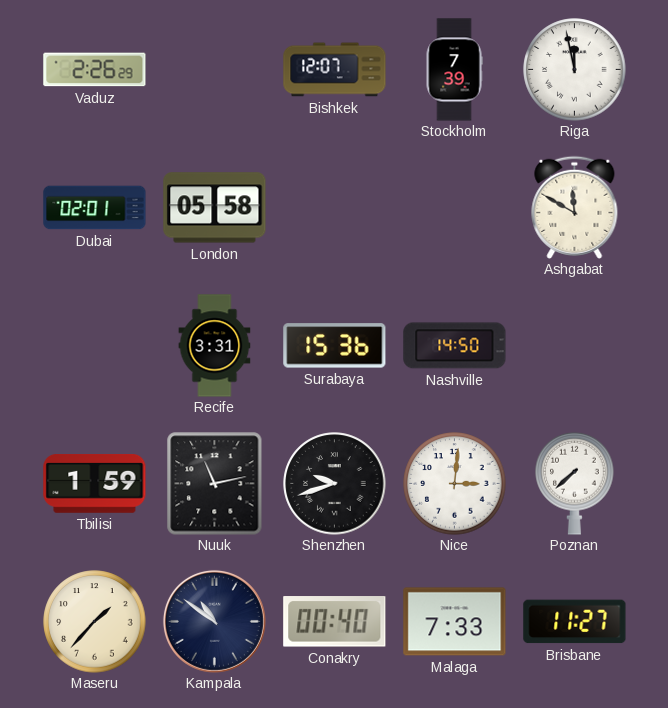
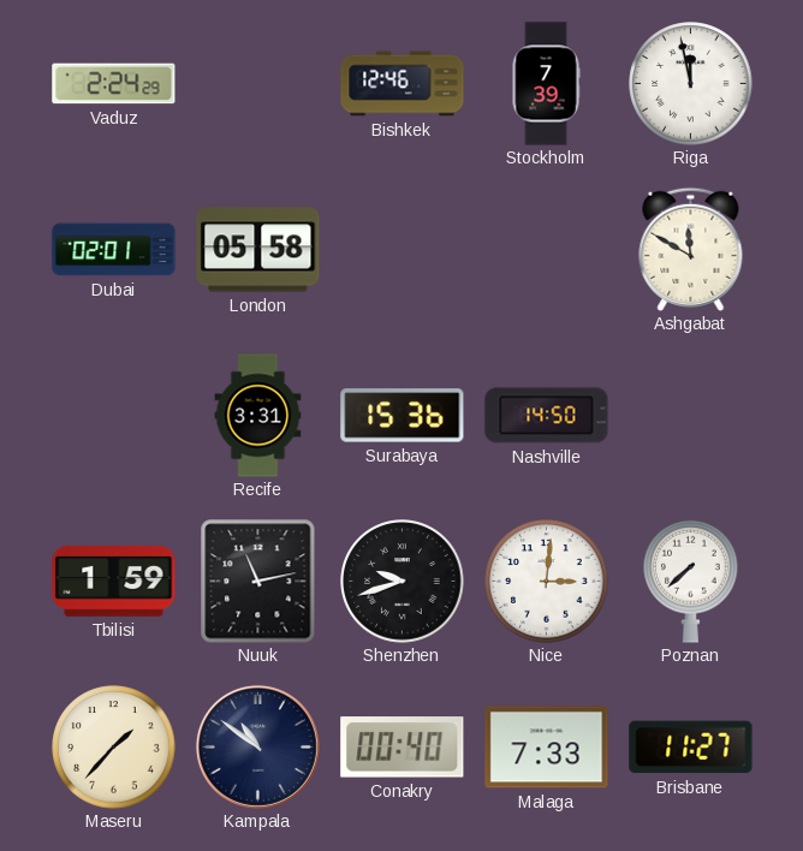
Vaduz: 2:26 -> 2:24
Bishkek: 12:07 -> 12:46
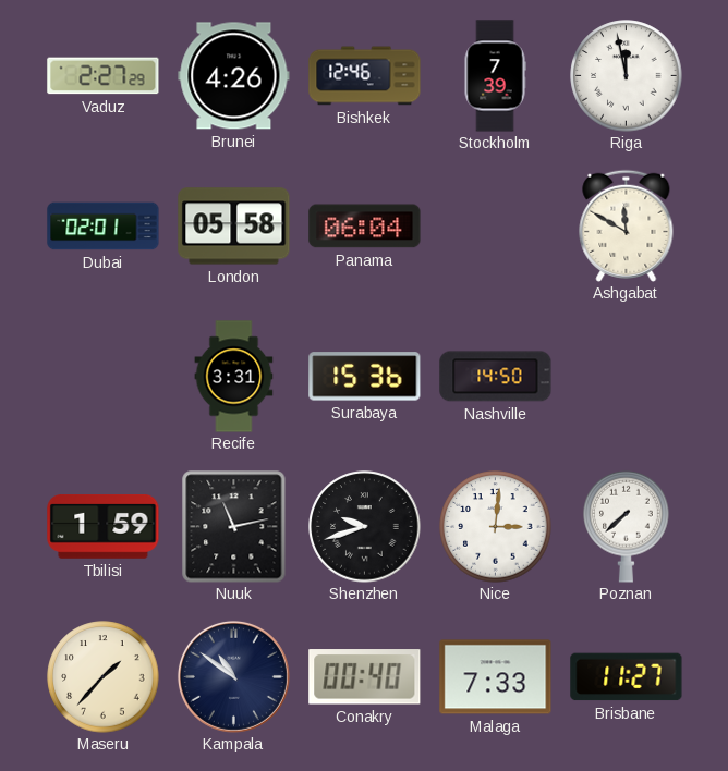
Vaduz: 2:24 -> 2:27
Brunei: none -> 4:26
Panama: none -> 06:04
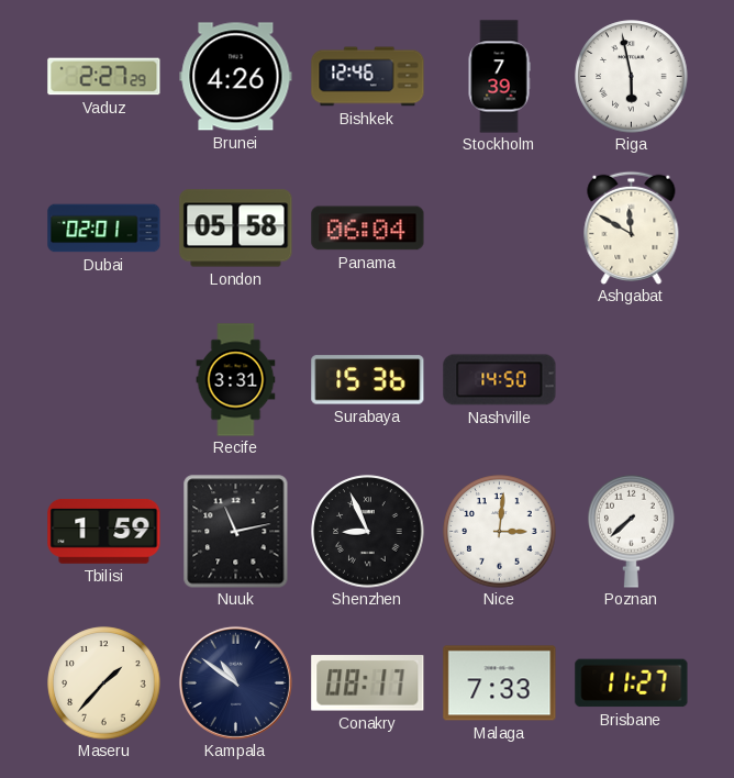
Riga: 11:58 -> 5:58
Shenzhen: 9:42 -> 8:56
Conakry: 00:40 -> 08:17
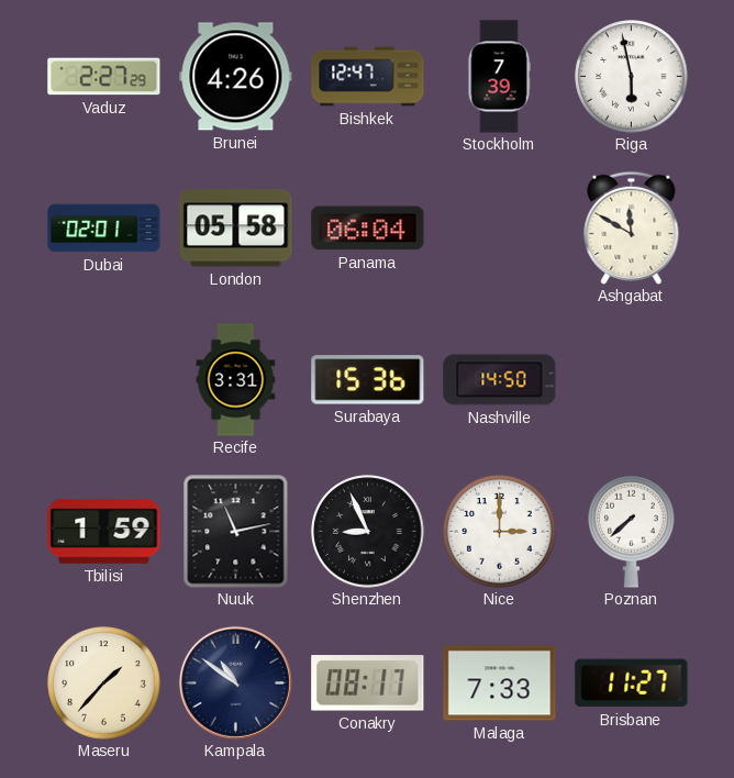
Bishkek: 12:46 -> 12:47
Nice: 3:01 -> 3:00
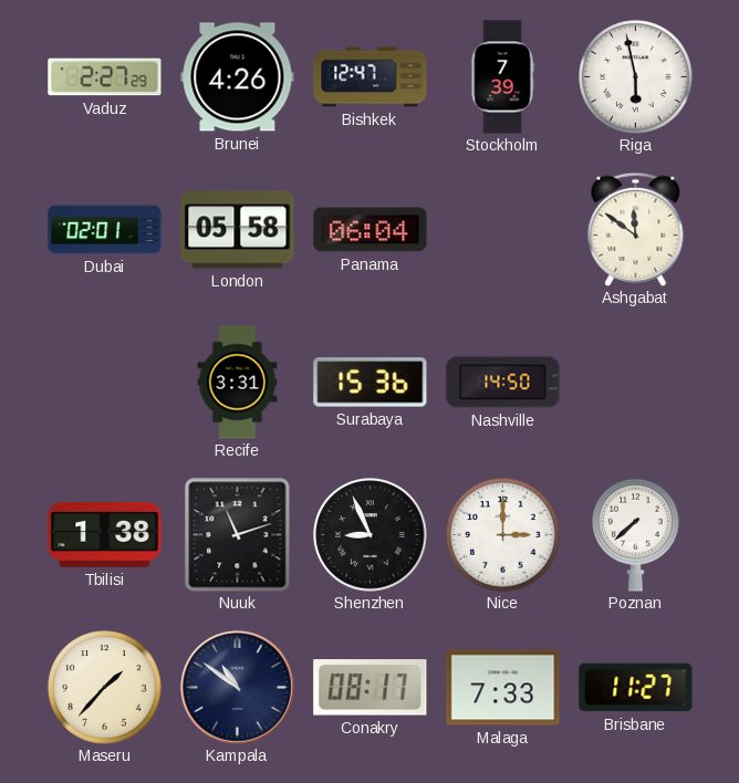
Ashgabat: 11:50 -> 11:51
Tbilisi: 1:59 -> 1:38
Nuuk: 11:13 -> 11:12
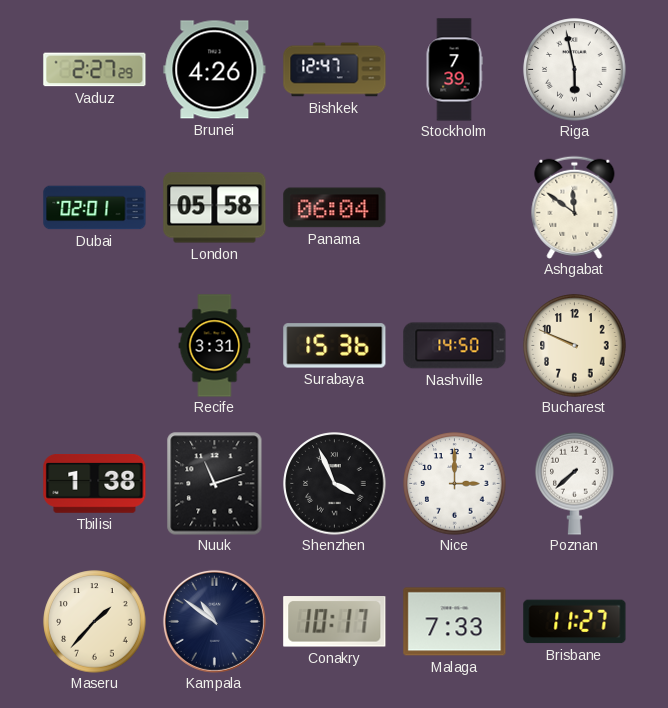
Bucharest: none -> 9:49
Shenzhen: 8:56 -> 3:56
Conakry: 08:17 -> 10:17
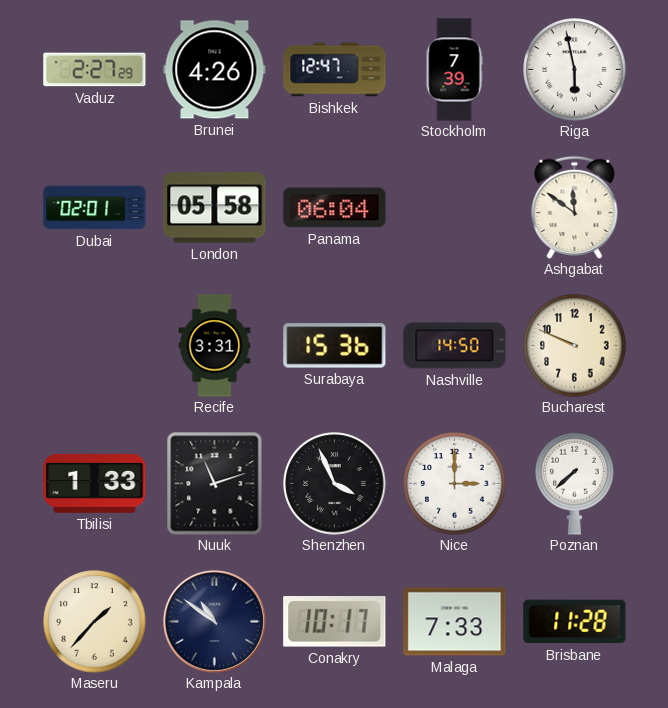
Tbilisi: 1:38 -> 1:33
Brisbane: 11:27 -> 11:28
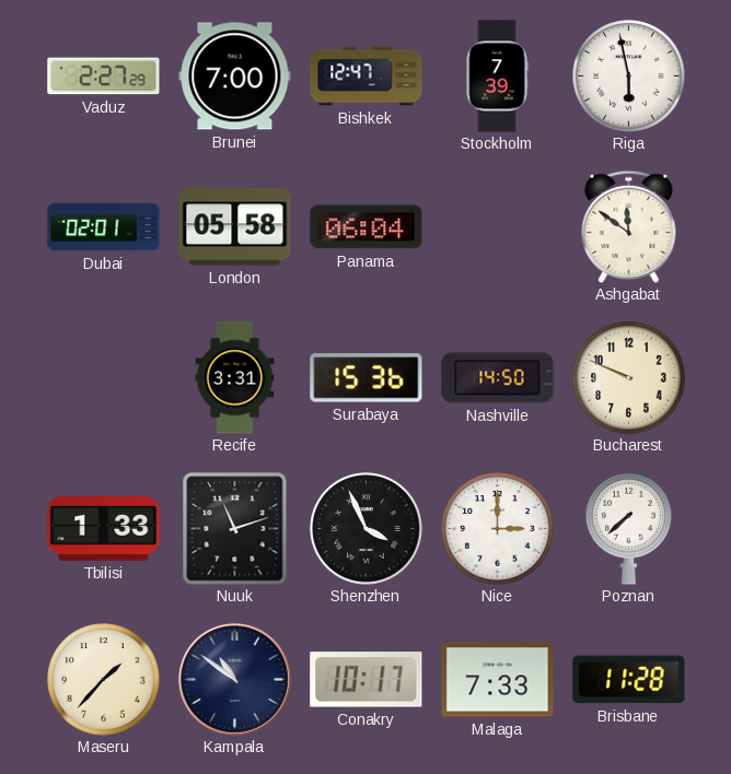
Brunei: 4:26 -> 7:00
